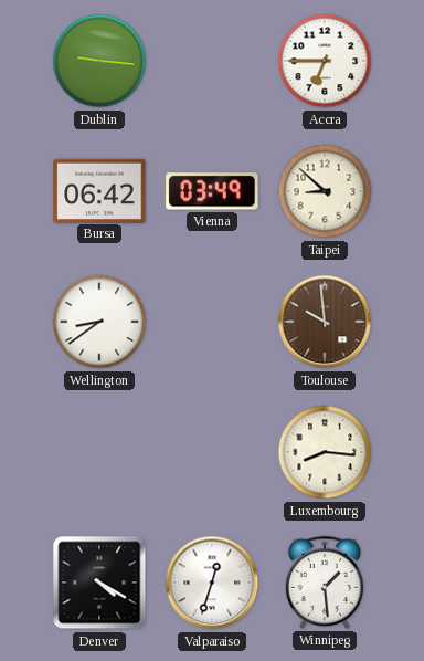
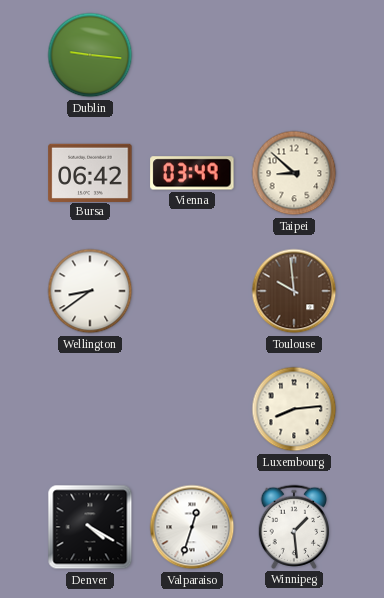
Accra: 6:45 -> none
Luxembourg: 8:16 -> 8:14
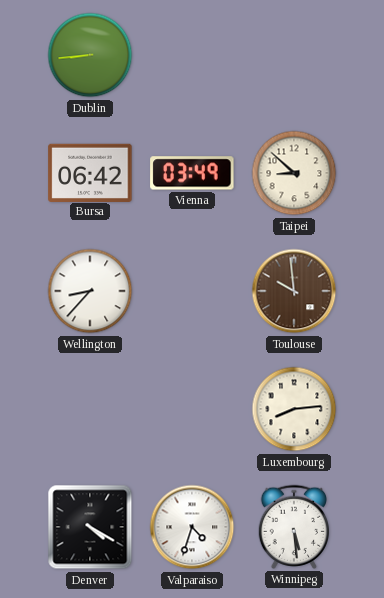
Dublin: 9:16 -> 8:44
Wellington: 8:39 -> 8:37
Valparaiso: 12:33 -> 4:33
Winnipeg: 1:29 -> 5:29
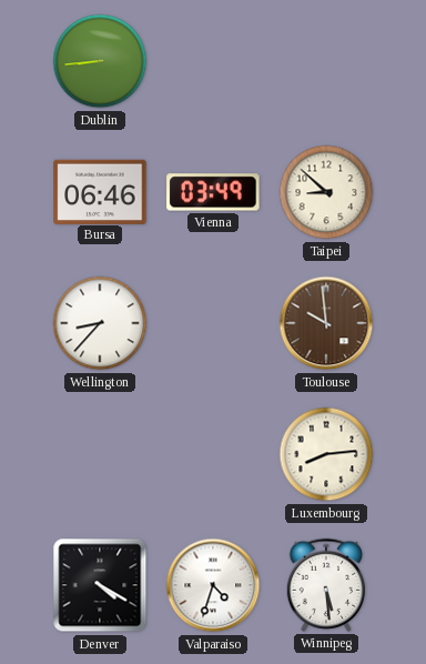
Bursa: 06:42 -> 06:46
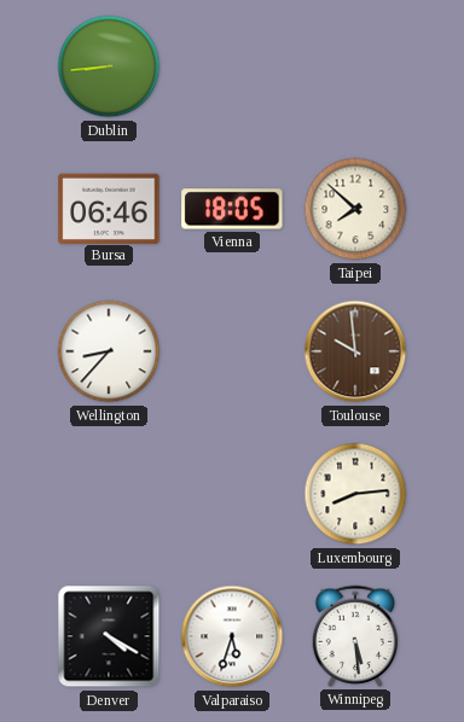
Vienna: 03:49 -> 18:05
Taipei: 8:52 -> 7:52
Valparaiso: 4:33 -> 5:33
